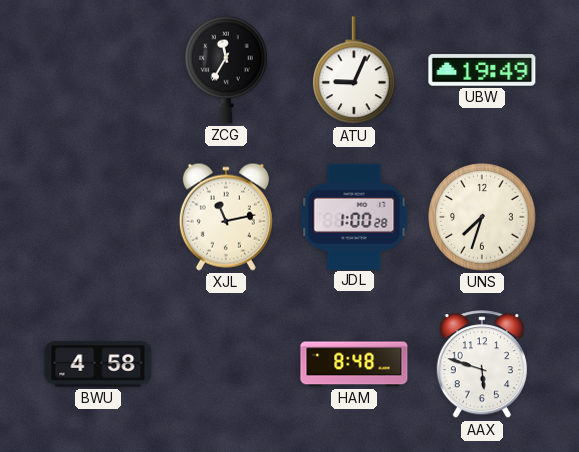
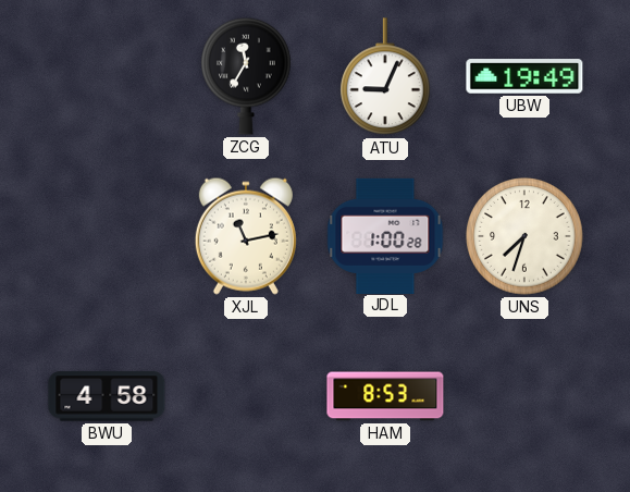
HAM: 8:48 -> 8:53
AAX: 5:48 -> none
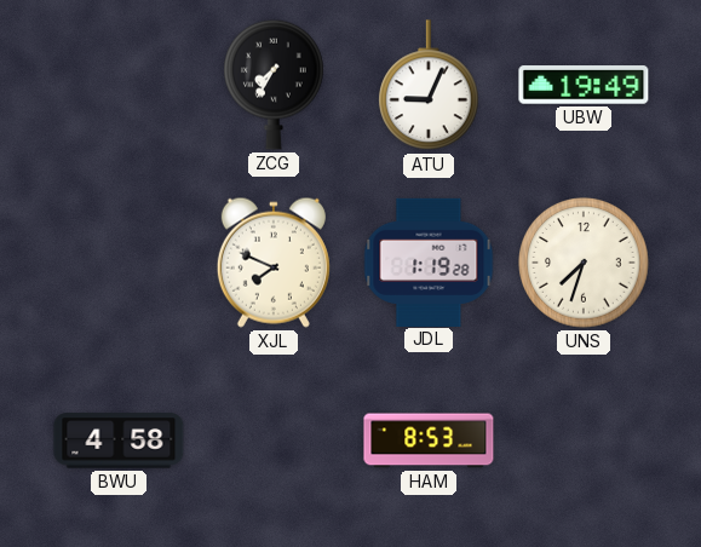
ZCG: 11:35 -> 7:35
XJL: 11:13 -> 7:49
JDL: 1:00 -> 1:19
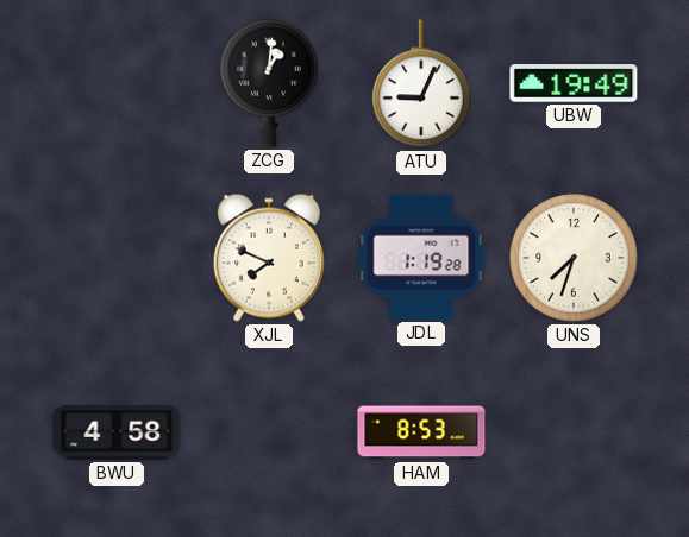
ZCG: 7:35 -> 1:01
